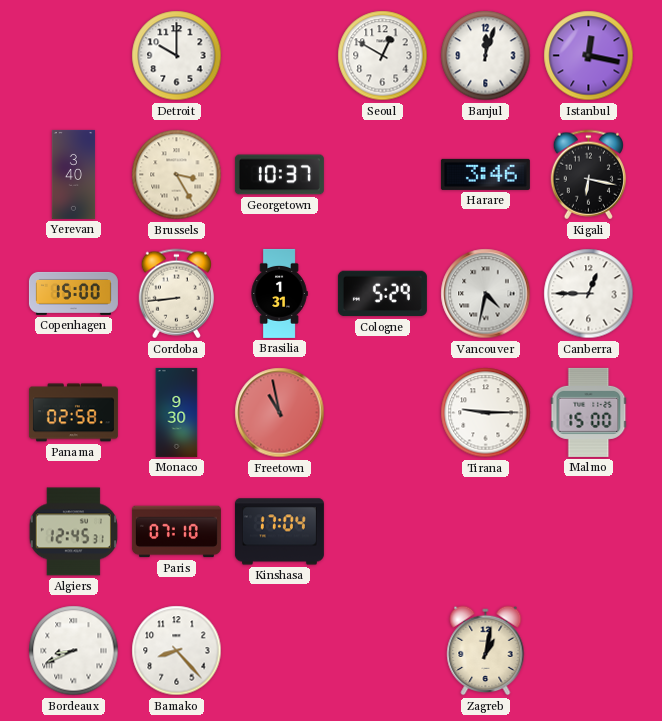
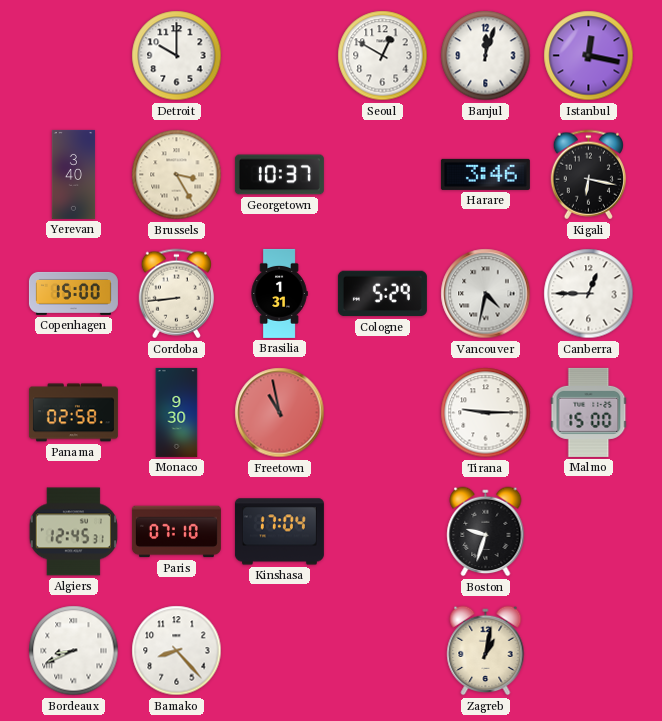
Boston: none -> 9:33
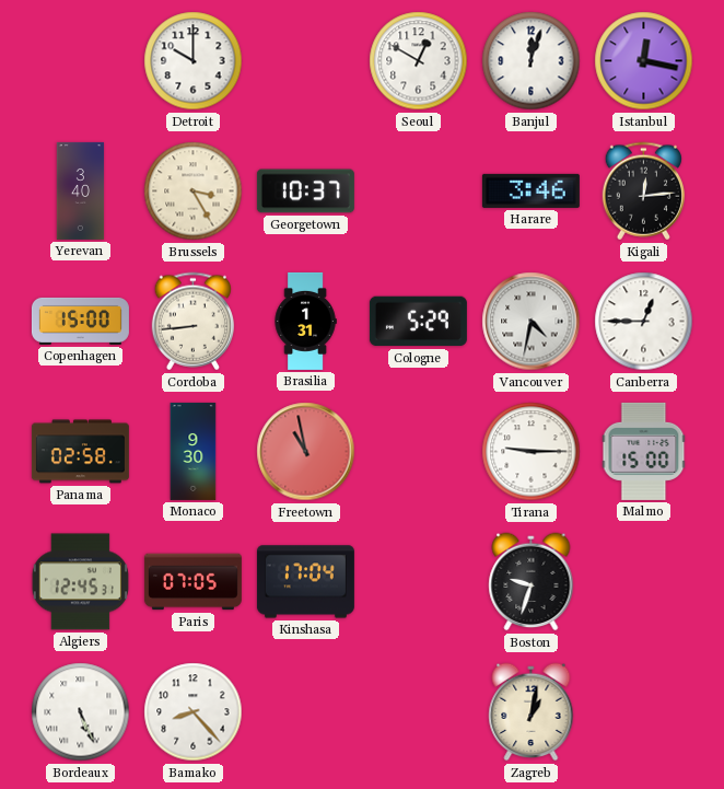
Kigali: 6:17 -> 12:14
Paris: 07:10 -> 07:05
Bordeaux: 8:41 -> 5:26
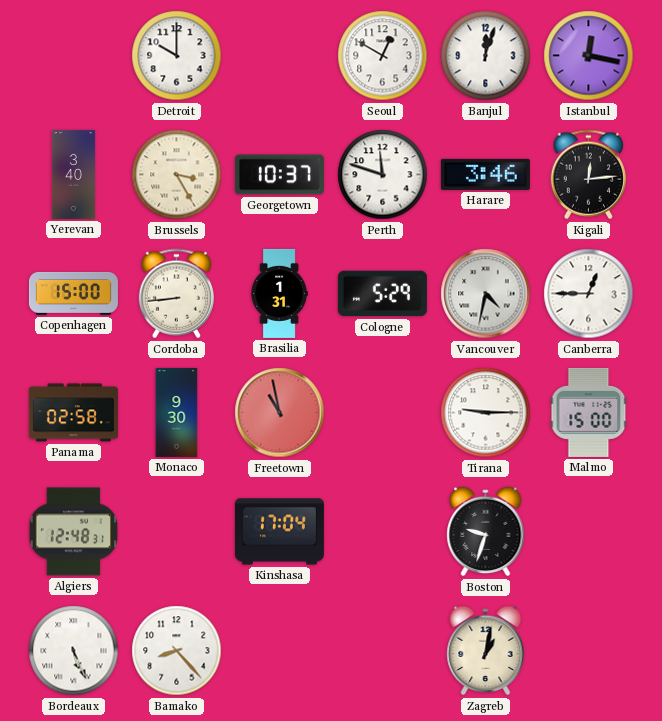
Perth: none -> 11:48
Algiers: 12:45 -> 12:48
Paris: 07:05 -> none
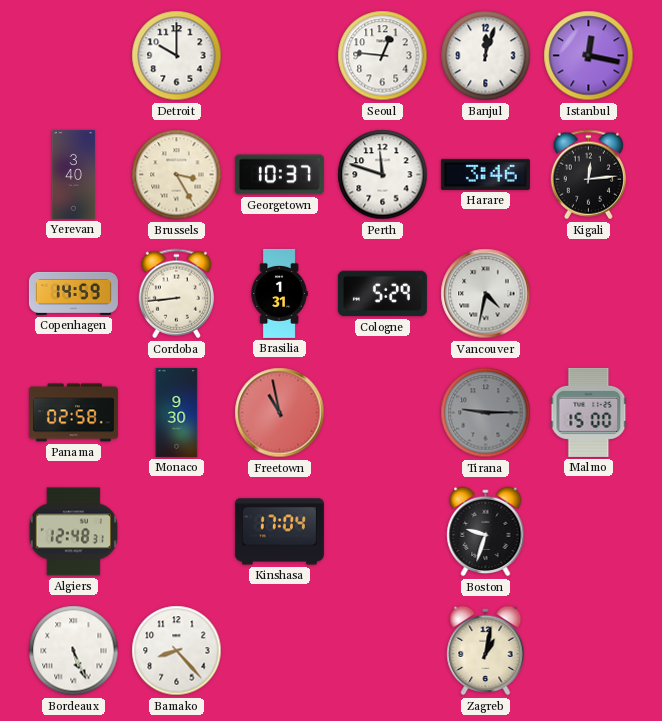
Seoul: 12:50 -> 12:46
Copenhagen: 15:00 -> 14:59
Canberra: 12:45 -> none
Tirana dial: white -> grey
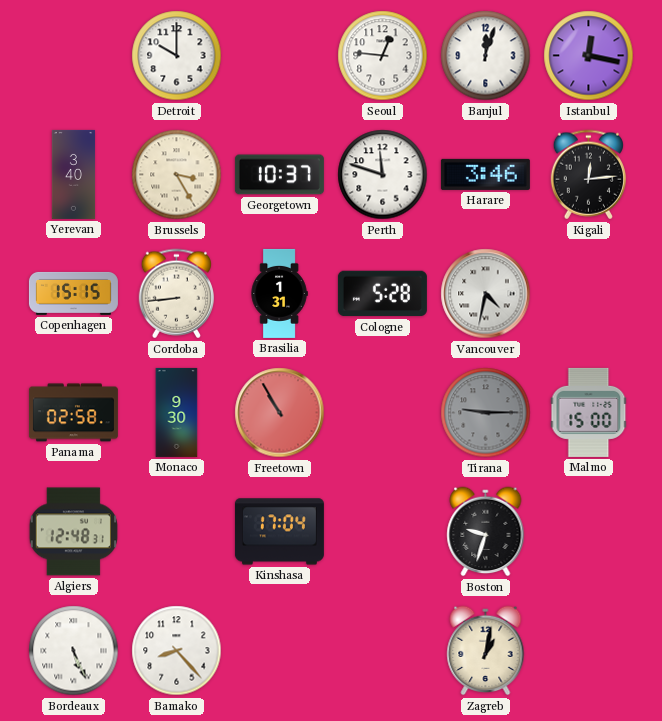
Copenhagen: 14:59 -> 15:15
Cologne: 5:29 -> 5:28
Freetown: 10:58 -> 10:55
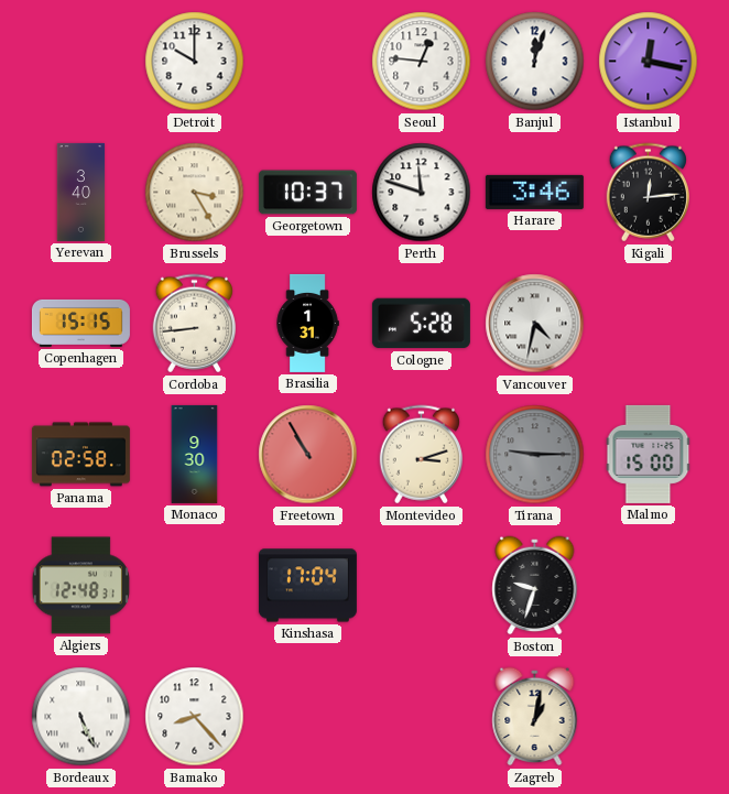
Montevideo: none -> 3:12
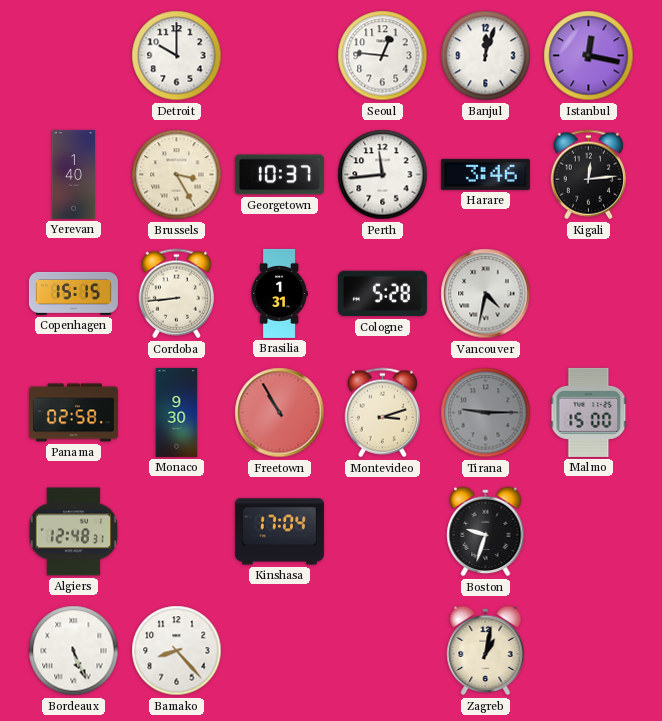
Yerevan: 3:40 -> 1:40
Perth: 11:48 -> 11:44
